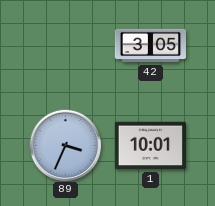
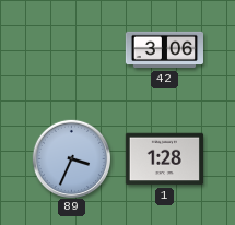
42: 3:05 -> 3:06
1: 10:01 -> 1:28
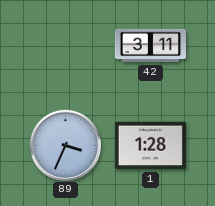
42: 3:06 -> 3:11
